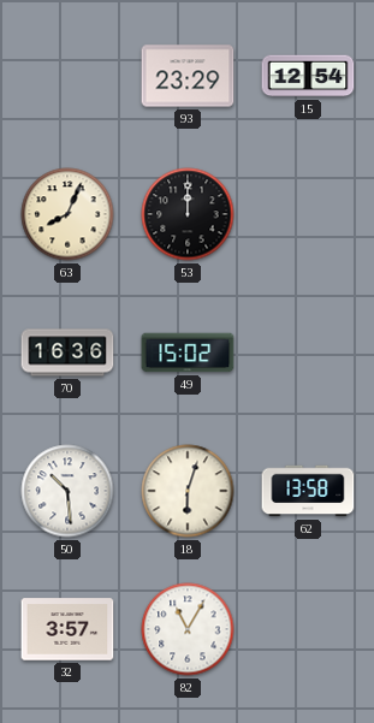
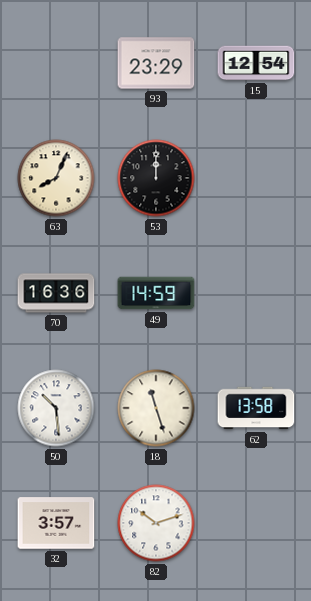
49: 15:02 -> 14:59
18: 6:03 -> 11:27
82: 11:05 -> 10:12
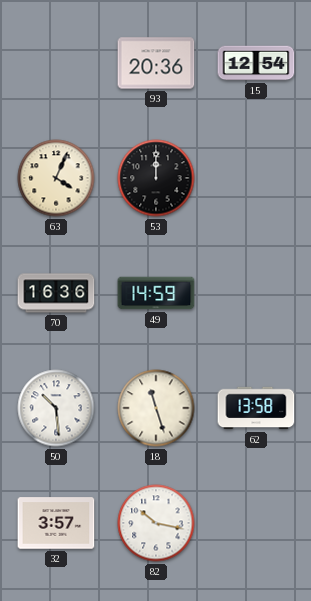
93: 23:29 -> 20:36
63: 8:04 -> 4:04
82: 10:12 -> 10:17
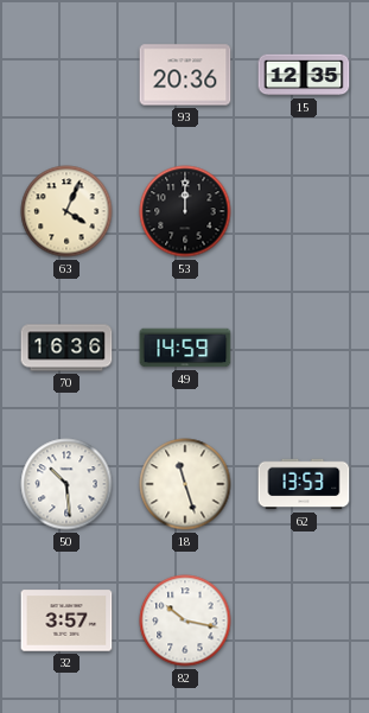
15: 12:54 -> 12:35
62: 13:58 -> 13:53
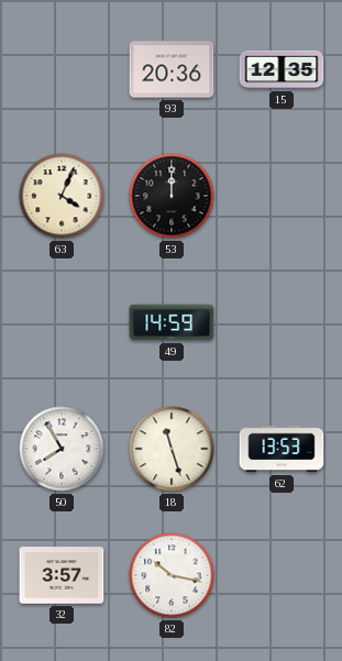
70: 16:36 -> none
50: 10:29 -> 7:55
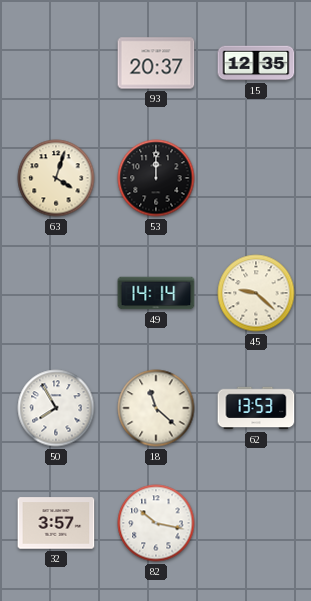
93: 20:36 -> 20:37
63: 4:04 -> 4:03
49: 14:59 -> 14:14
45: none -> 9:22
18: 11:27 -> 11:22
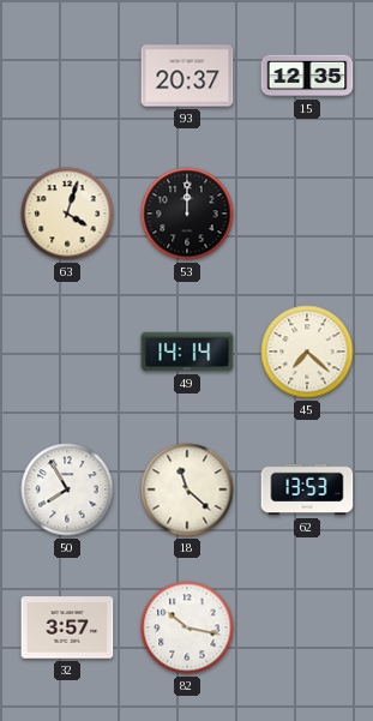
45: 9:22 -> 7:22
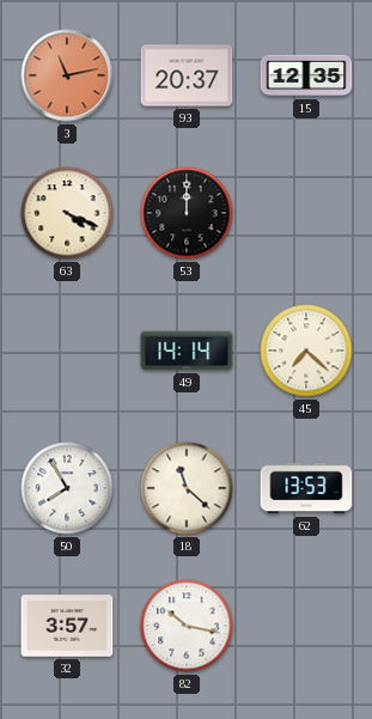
3: none -> 11:13
63: 4:03 -> 4:19
